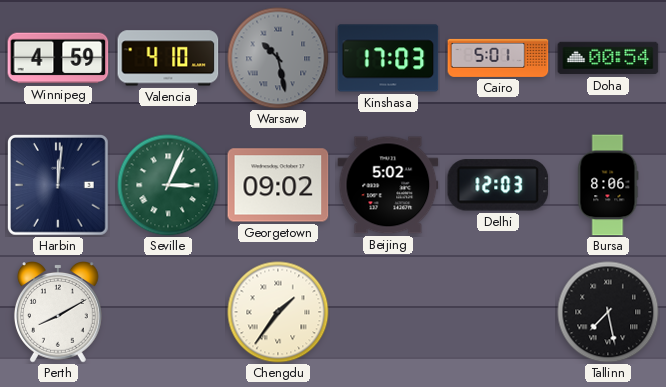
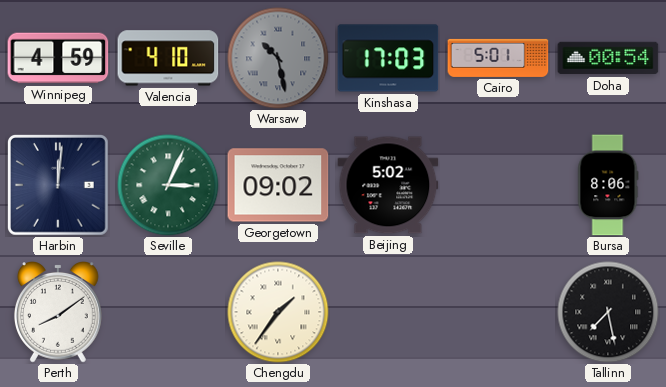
Delhi: 12:03 -> none
Perth: 8:10 -> 8:09
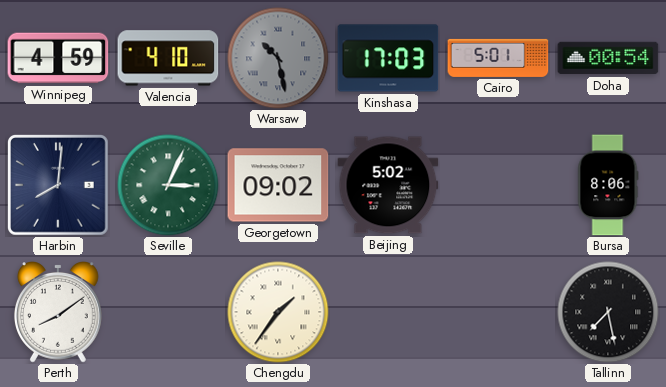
Harbin: 12:01 -> 8:01
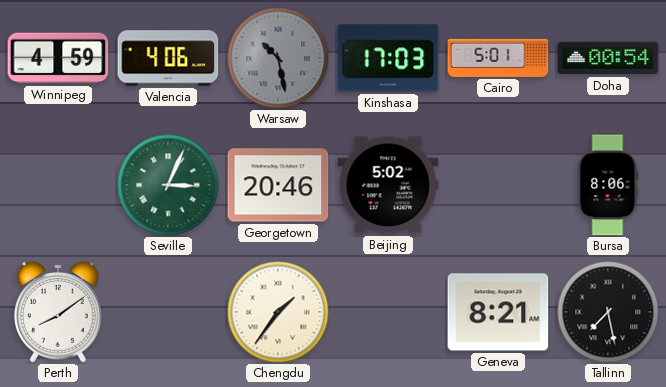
Valencia: 4:10 -> 4:06
Harbin: 8:01 -> none
Georgetown: 09:02 -> 20:46
Geneva: none -> 8:21
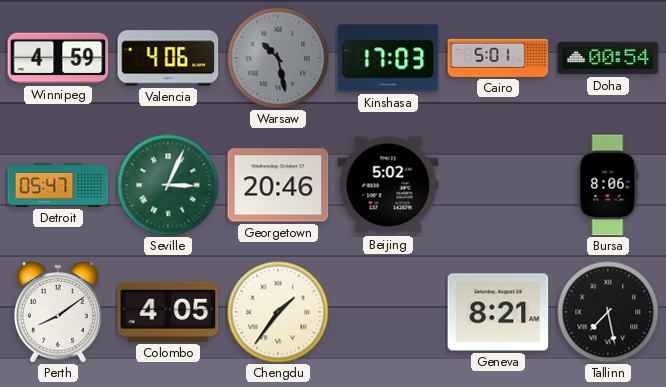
Detroit: none -> 05:47
Colombo: none -> 4:05
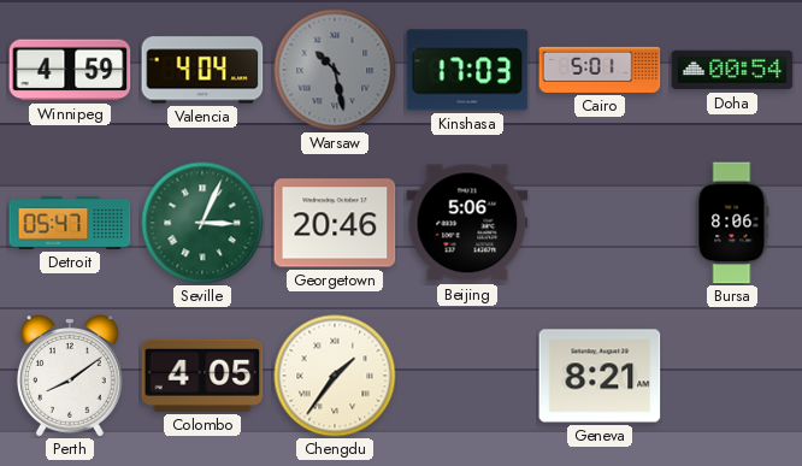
Valencia: 4:06 -> 4:04
Beijing: 5:02 -> 5:06
Tallinn: 7:28 -> none
